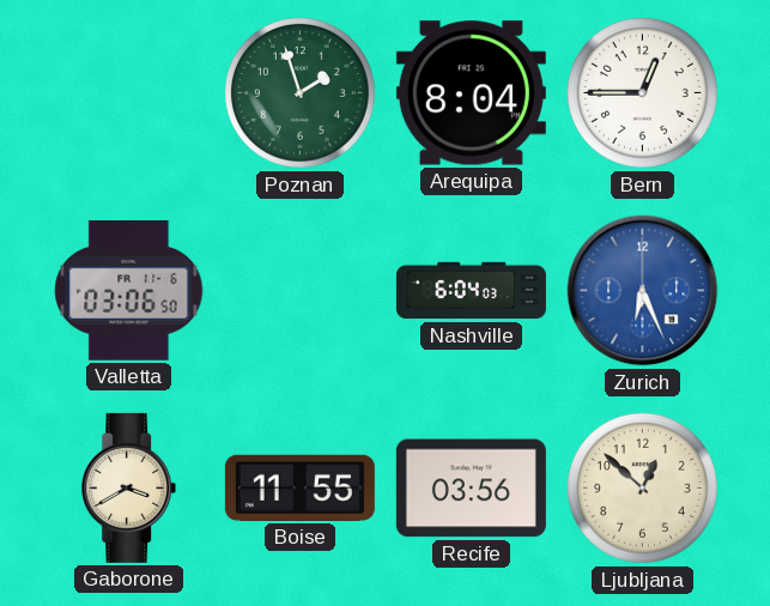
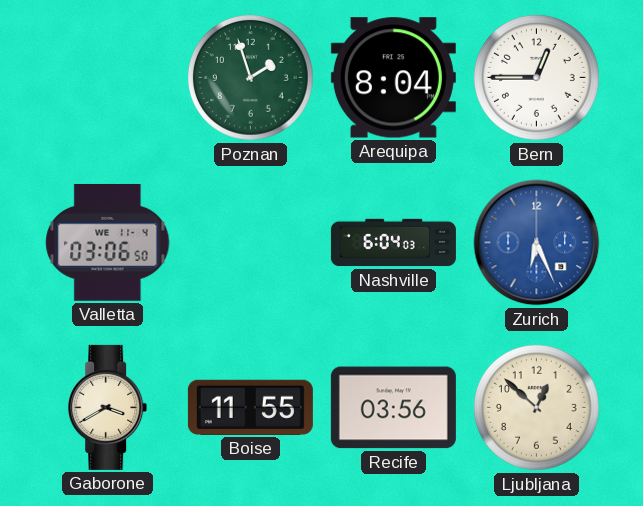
Valletta date: FR 11-6 -> WE 11-4
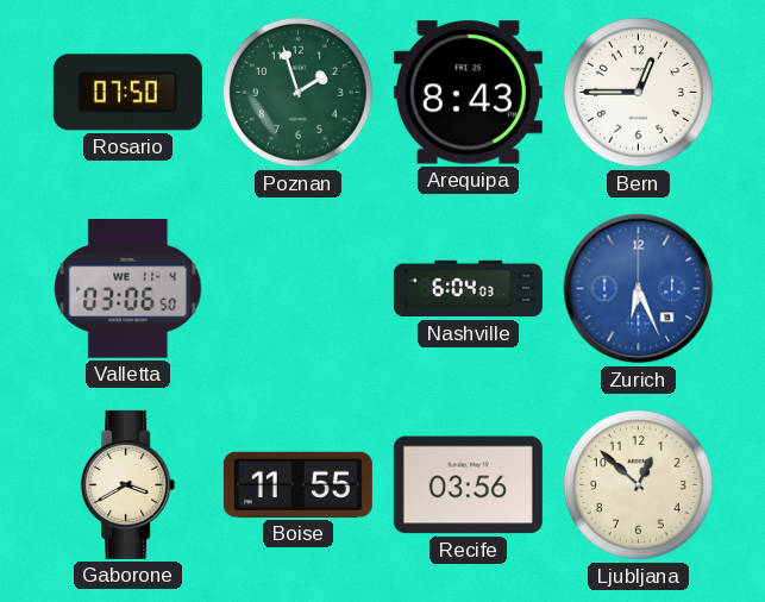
Rosario: none -> 07:50
Arequipa: 8:04 -> 8:43
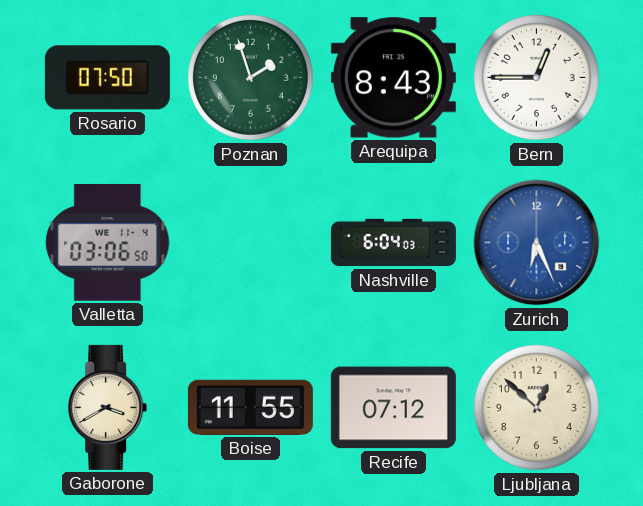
Recife: 03:56 -> 07:12
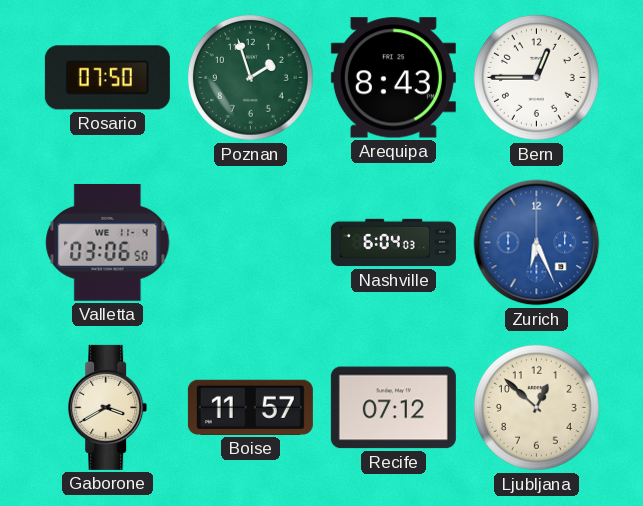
Boise: 11:55 -> 11:57
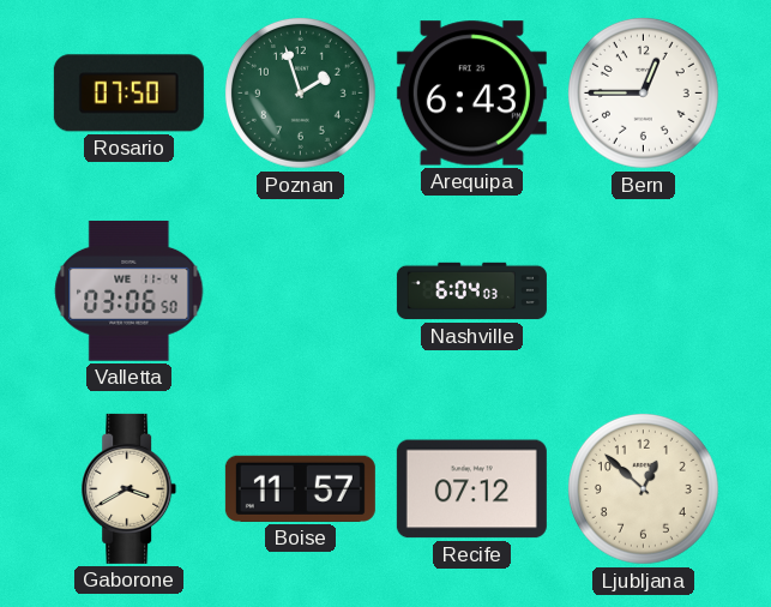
Arequipa: 8:43 -> 6:43
Zurich: 6:26 -> none
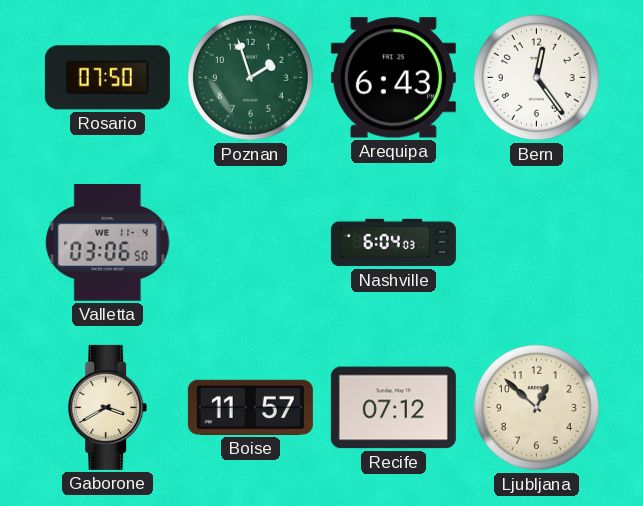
Bern: 12:45 -> 12:24
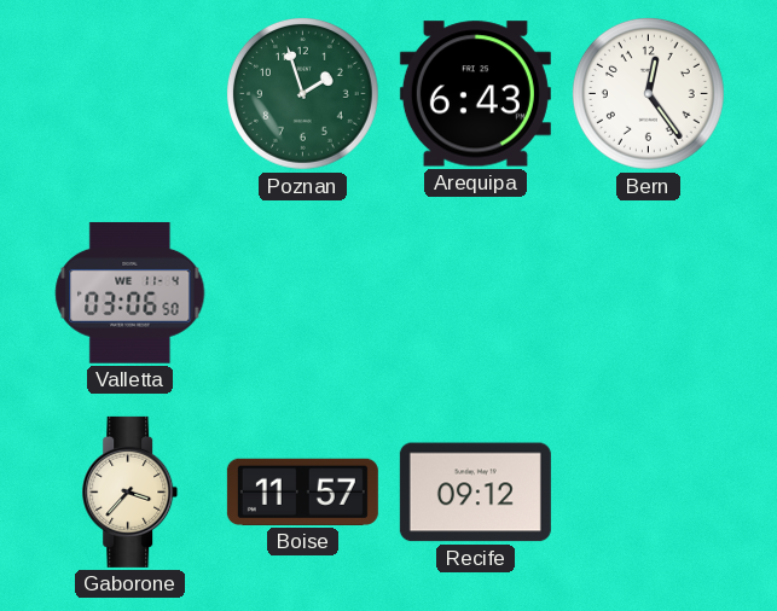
Rosario: 07:50 -> none
Nashville: 6:04 -> none
Gaborone: 3:40 -> 3:37
Recife: 07:12 -> 09:12
Ljubljana: 12:52 -> none
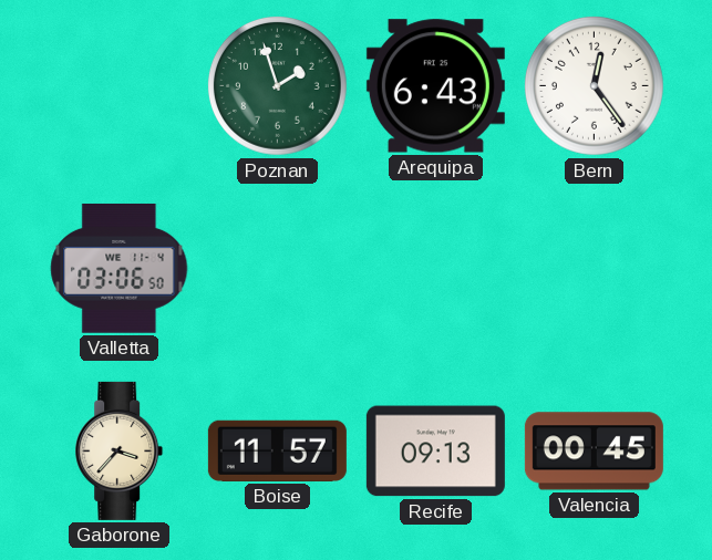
Recife: 09:12 -> 09:13
Valencia: none -> 00:45
